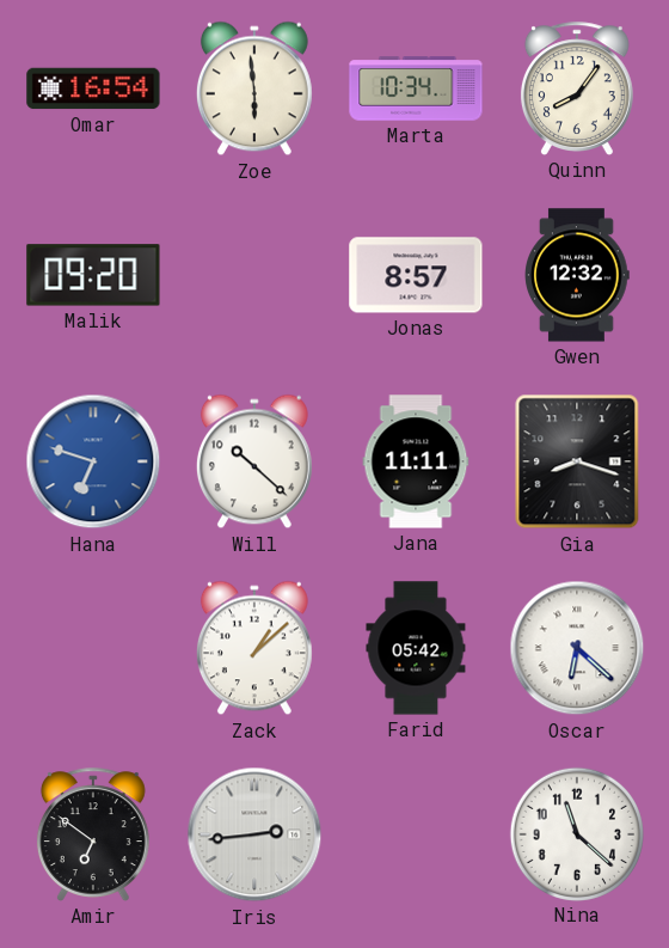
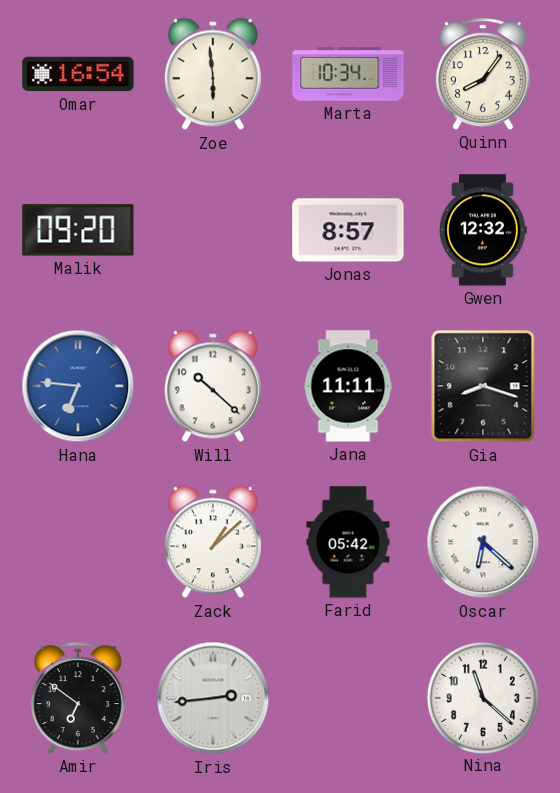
Hana: 6:48 -> 6:46
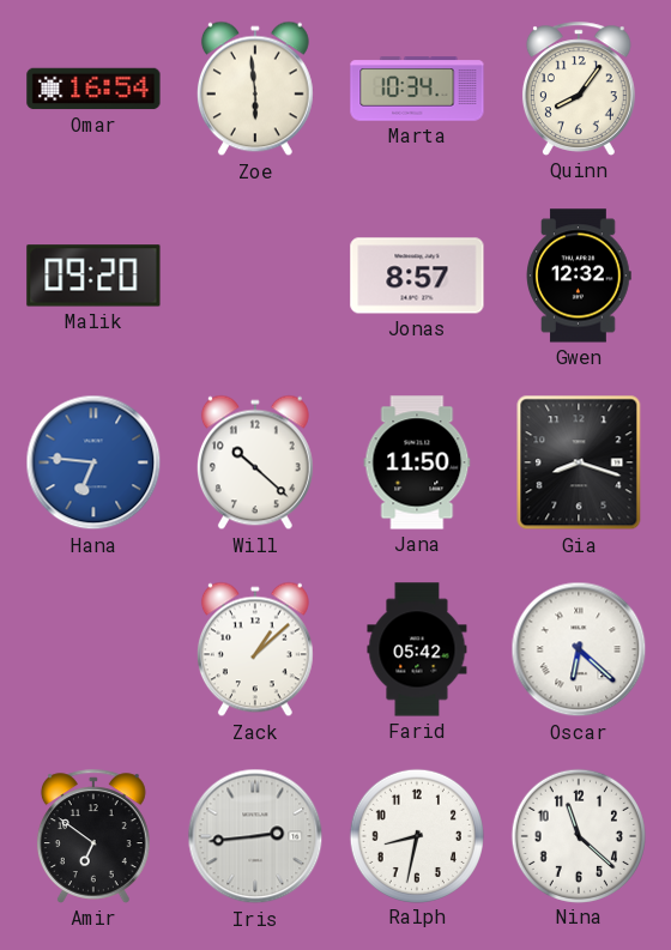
Jana: 11:11 -> 11:50
Ralph: none -> 8:32
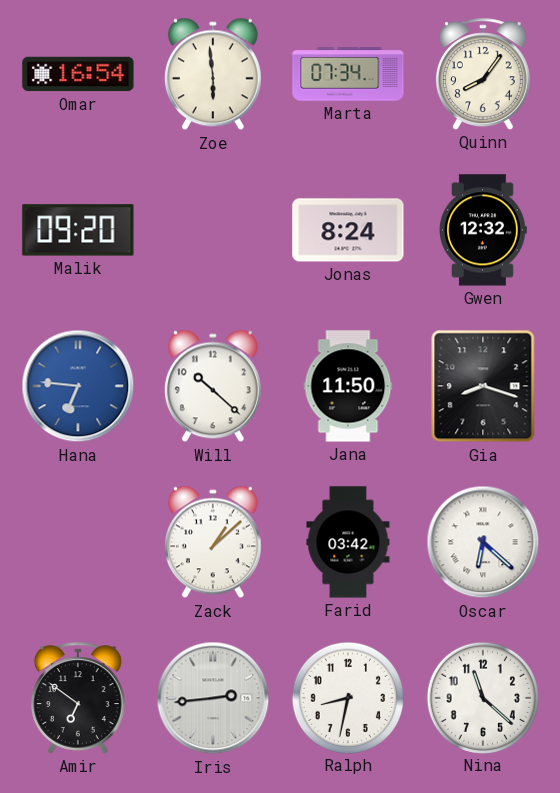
Marta: 10:34 -> 07:34
Jonas: 8:57 -> 8:24
Farid: 05:42 -> 03:42
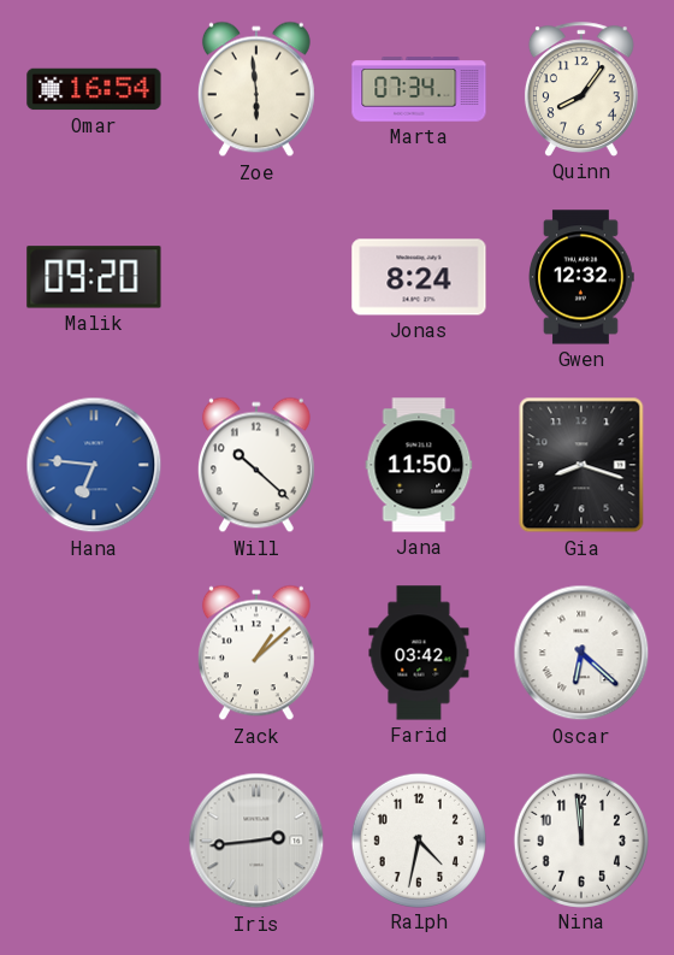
Amir: 6:51 -> none
Ralph: 8:32 -> 4:32
Nina: 11:22 -> 11:59
